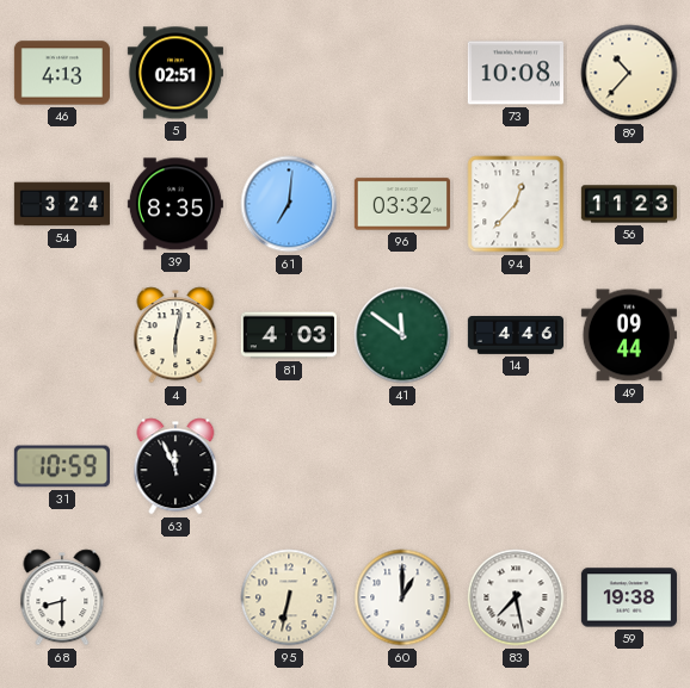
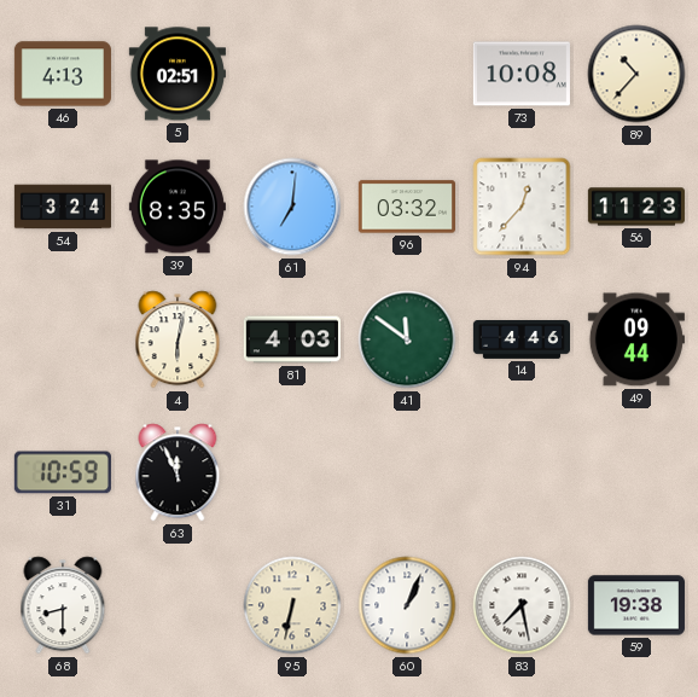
60: 1:00 -> 1:04
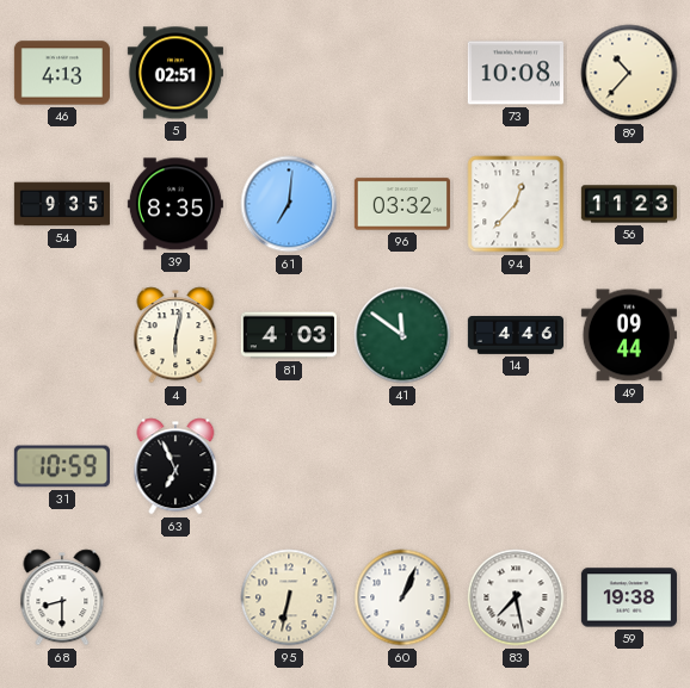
54: 3:24 -> 9:35
63: 11:56 -> 6:56
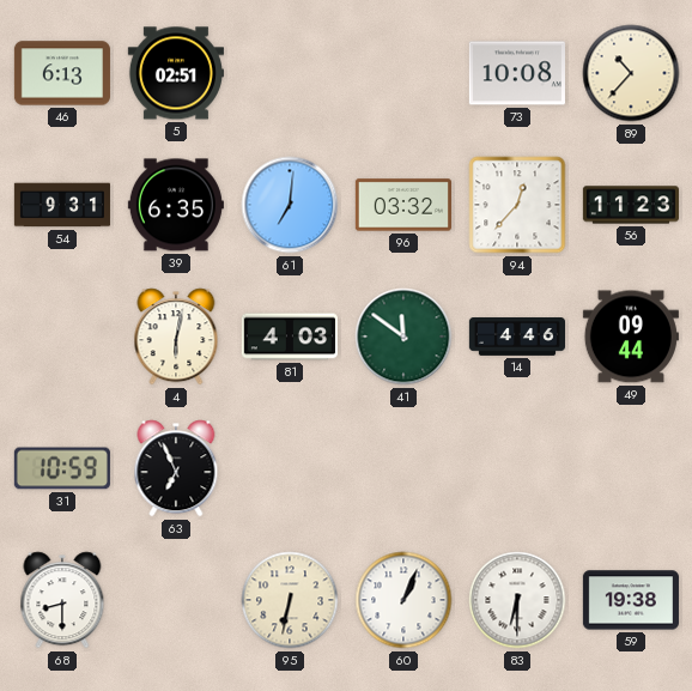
46: 4:13 -> 6:13
54: 9:35 -> 9:31
39: 8:35 -> 6:35
83: 7:28 -> 6:30
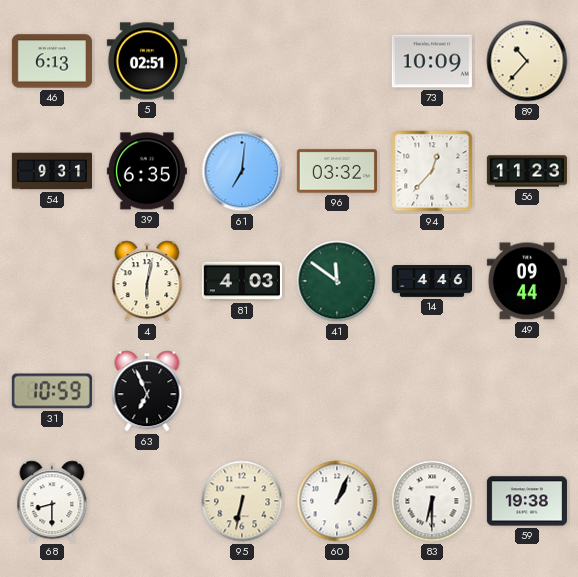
73: 10:08 -> 10:09
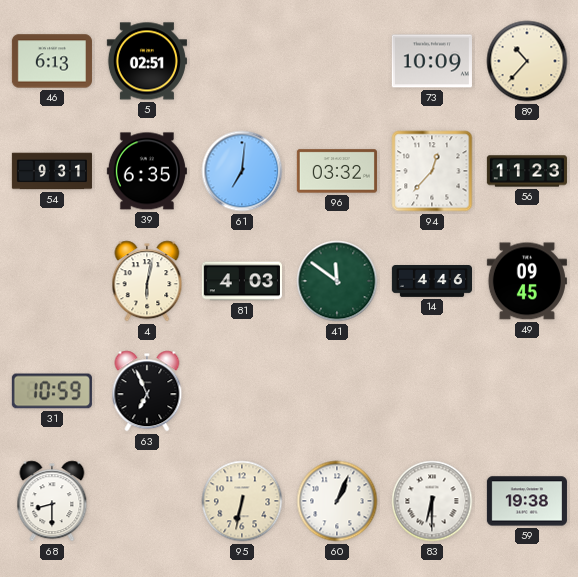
49: 09:44 -> 09:45
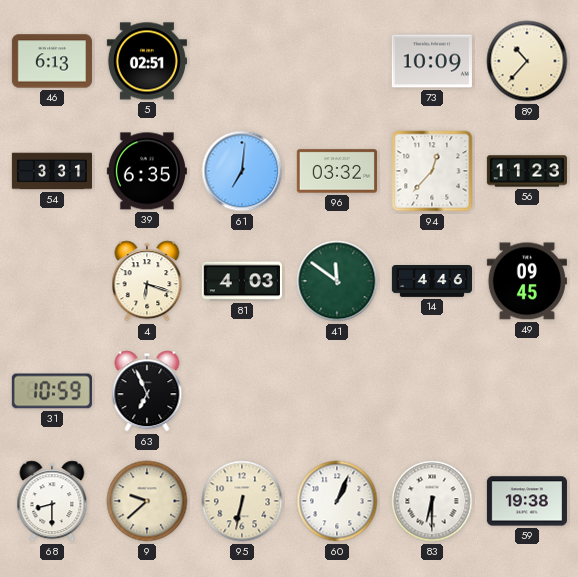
54: 9:31 -> 3:31
4: 6:02 -> 6:18
9: none -> 9:38
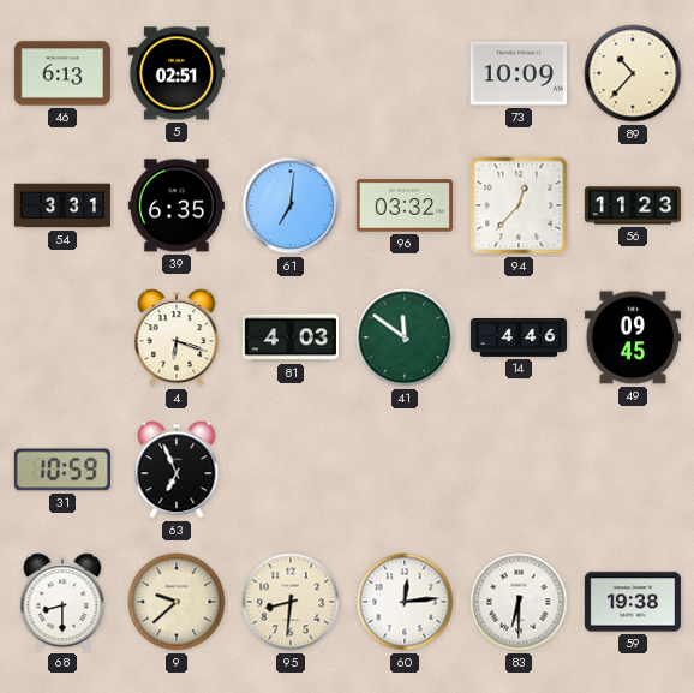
95: 6:32 -> 8:31
60: 1:04 -> 12:14
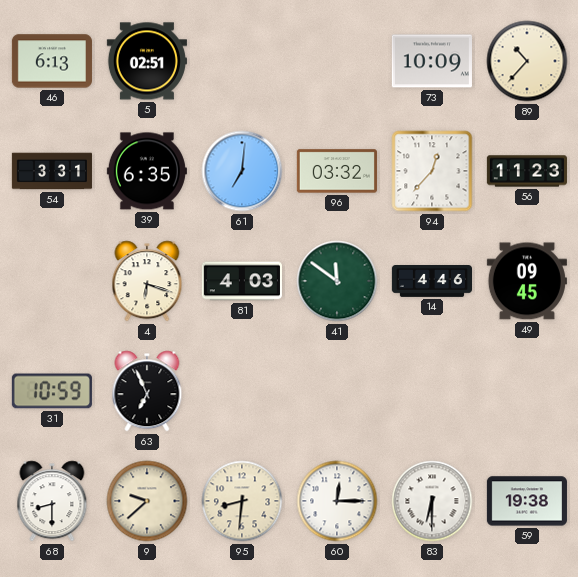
60: 12:14 -> 12:15
